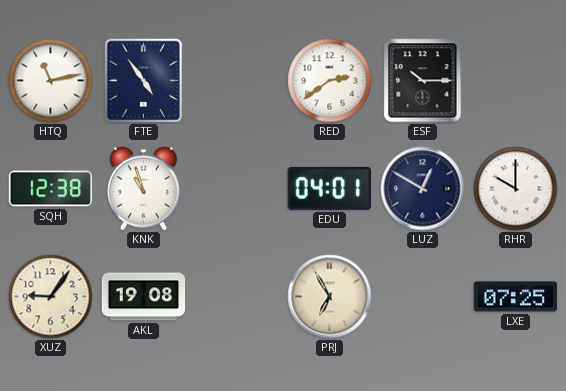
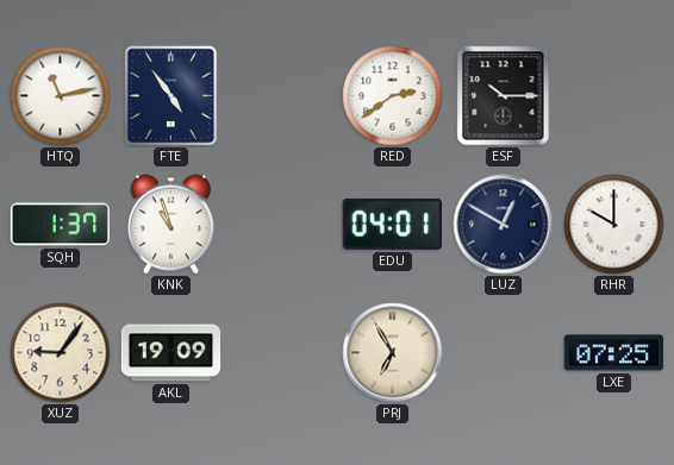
SQH: 12:38 -> 1:37
AKL: 19:08 -> 19:09
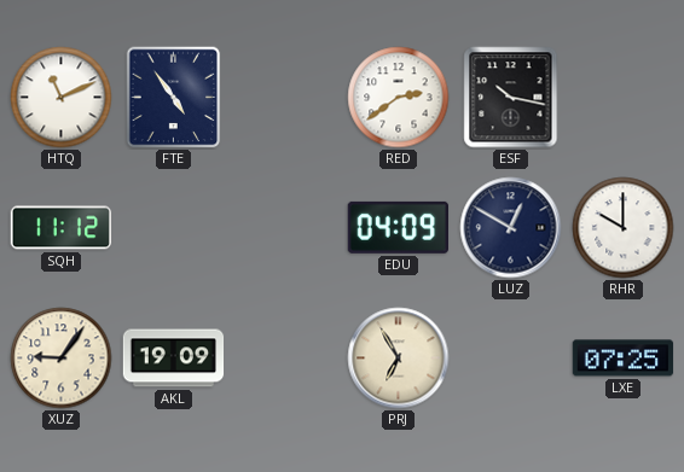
HTQ: 11:13 -> 11:11
ESF: 10:15 -> 10:17
SQH: 1:37 -> 11:12
KNK: 10:57 -> none
EDU: 04:01 -> 04:09
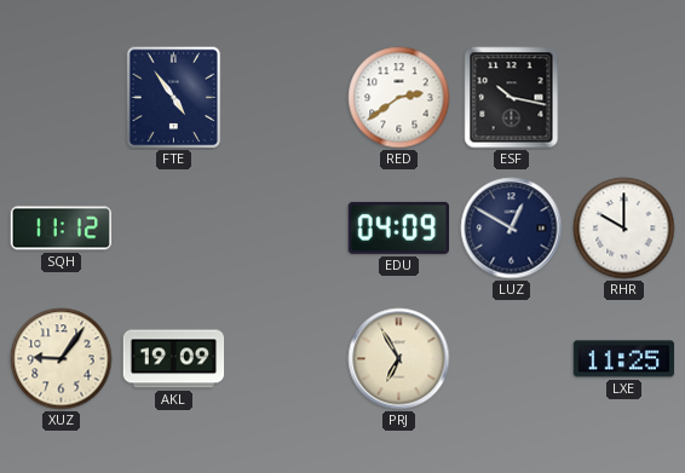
HTQ: 11:11 -> none
LXE: 07:25 -> 11:25
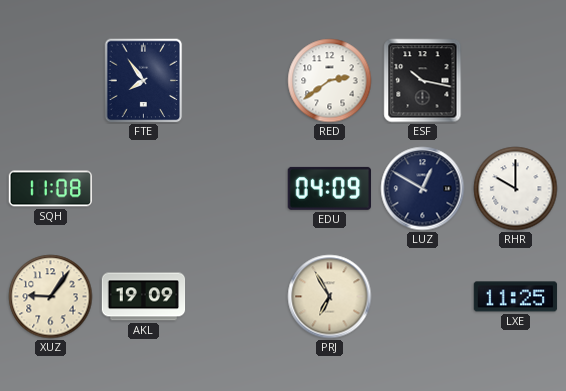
FTE: 4:54 -> 7:54
SQH: 11:12 -> 11:08
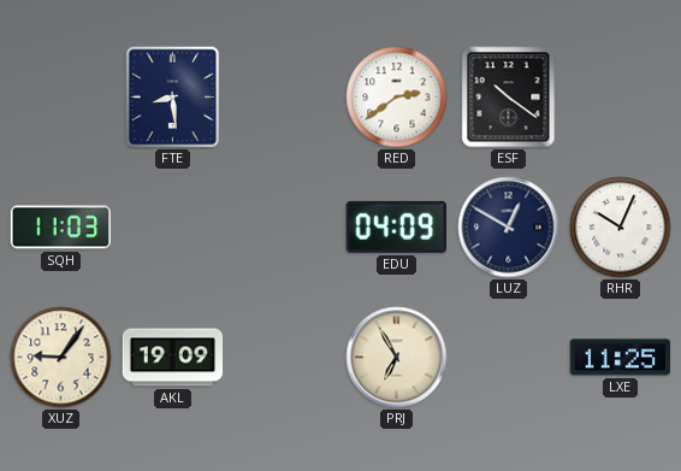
FTE: 7:54 -> 8:29
ESF: 10:17 -> 10:21
SQH: 11:08 -> 11:03
RHR: 10:00 -> 10:04
